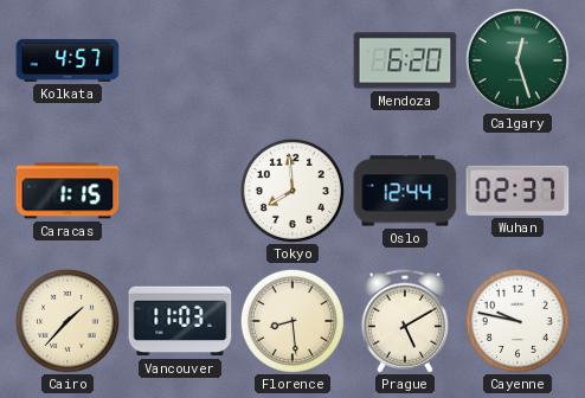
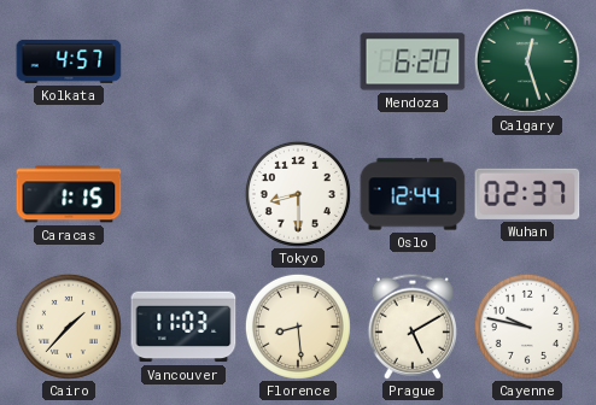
Tokyo: 7:59 -> 8:30
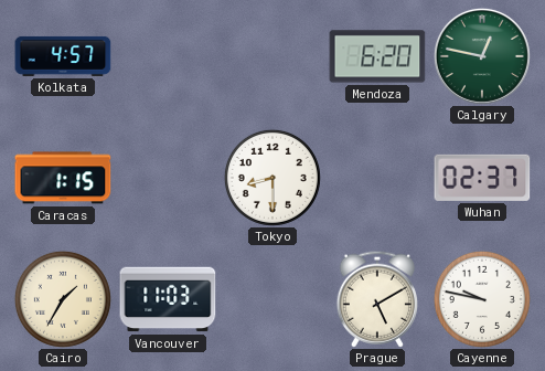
Calgary: 12:27 -> 12:47
Oslo: 12:44 -> none
Cairo: 1:37 -> 1:35
Florence: 8:29 -> none
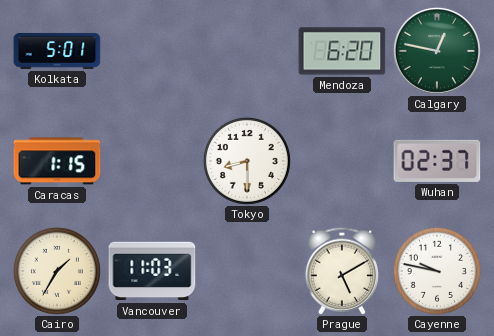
Kolkata: 4:57 -> 5:01
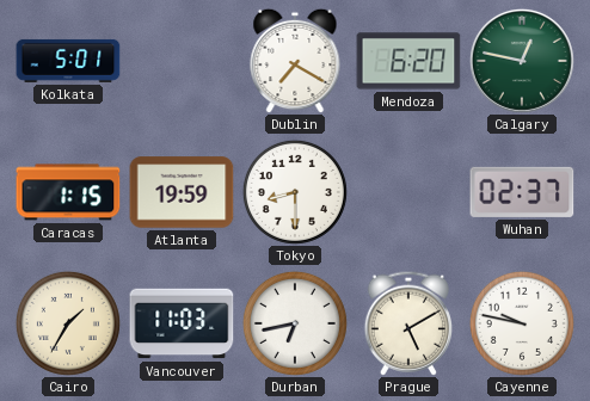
Dublin: none -> 7:20
Atlanta: none -> 19:59
Durban: none -> 6:43
